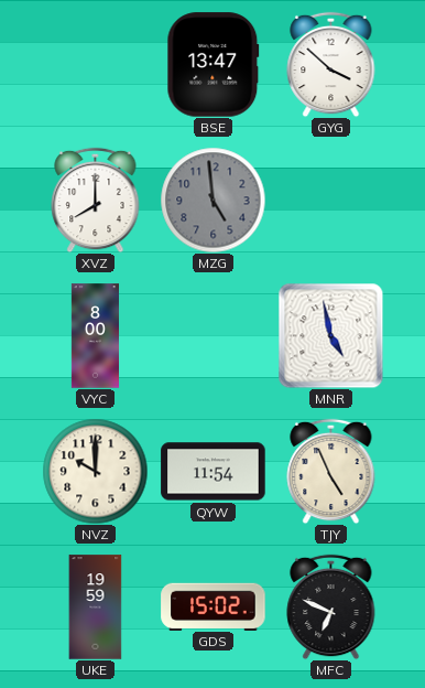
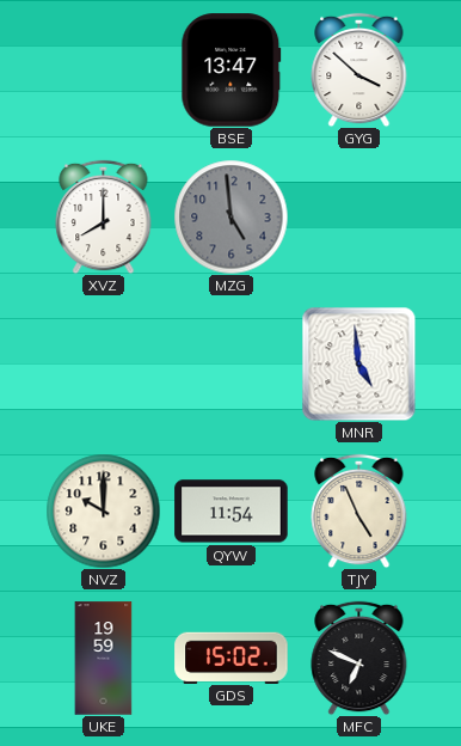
VYC: 8:00 -> none
MNR: 4:58 -> 4:59
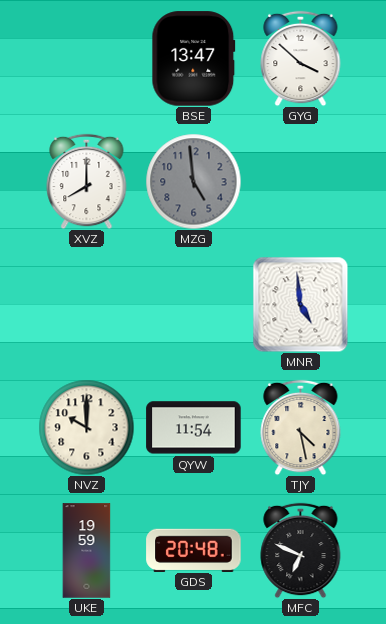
TJY: 4:56 -> 4:28
GDS: 15:02 -> 20:48
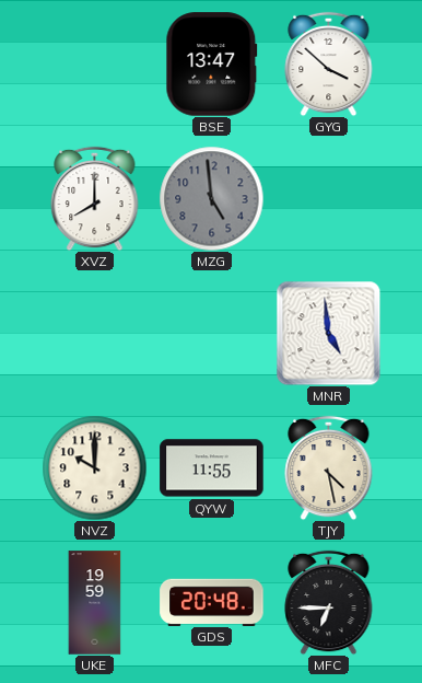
QYW: 11:54 -> 11:55
MFC: 6:49 -> 6:45
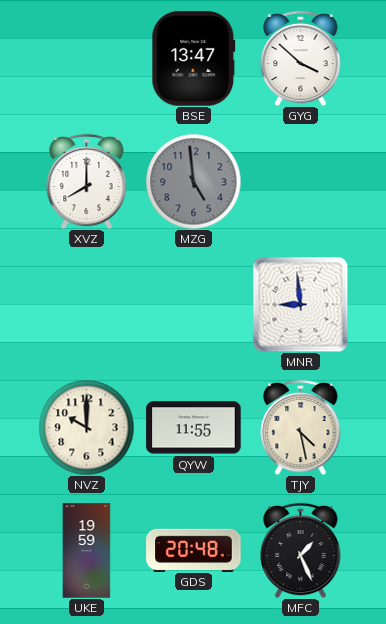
MNR: 4:59 -> 8:59
MFC: 6:45 -> 1:26
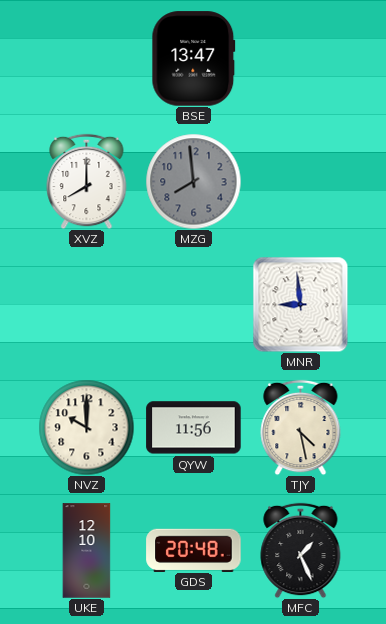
GYG: 3:52 -> none
MZG: 4:59 -> 7:59
QYW: 11:55 -> 11:56
UKE: 19:59 -> 12:10
